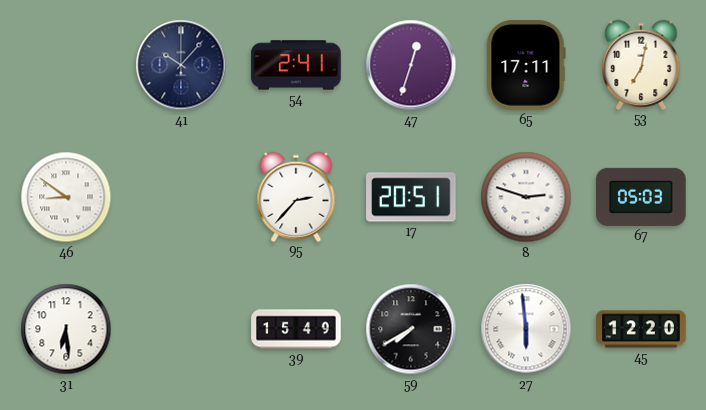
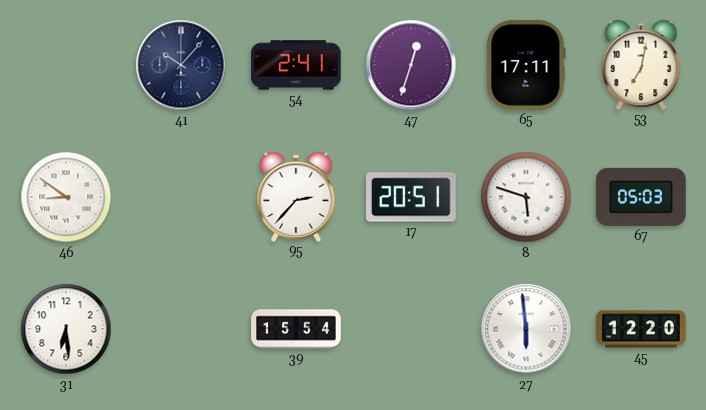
8: 2:48 -> 5:48
39: 15:49 -> 15:54
59: 7:40 -> none
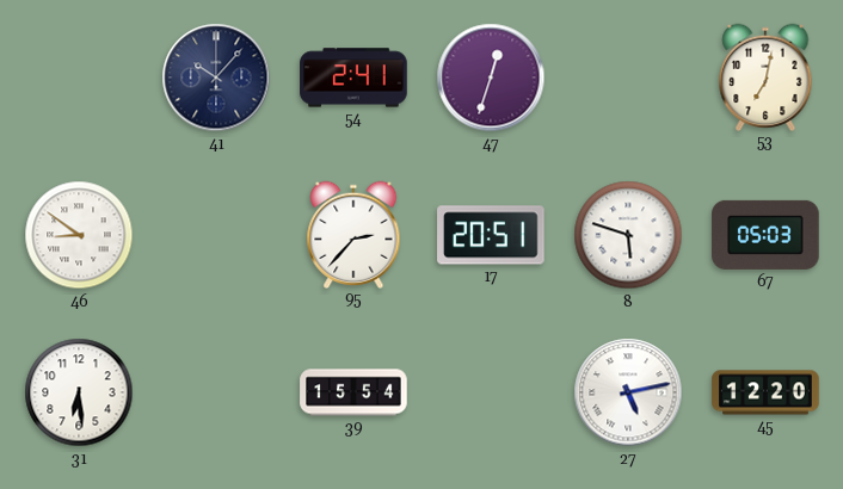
65: 17:11 -> none
27: 5:59 -> 5:13
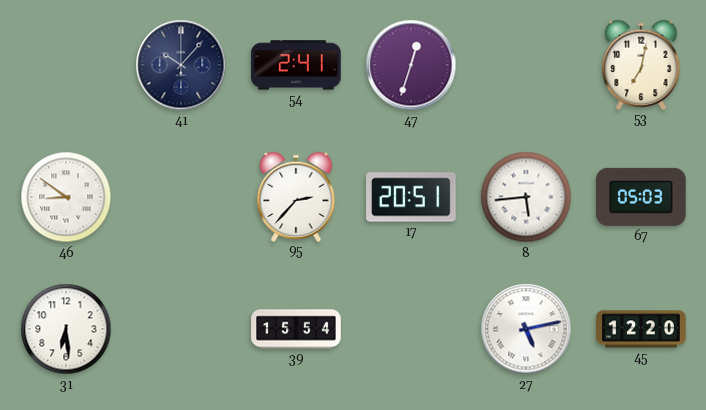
8: 5:48 -> 5:44
